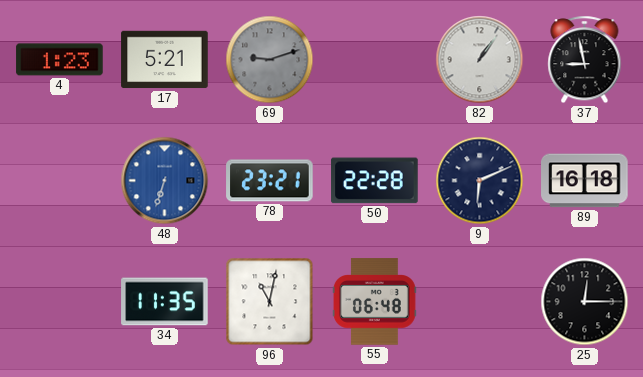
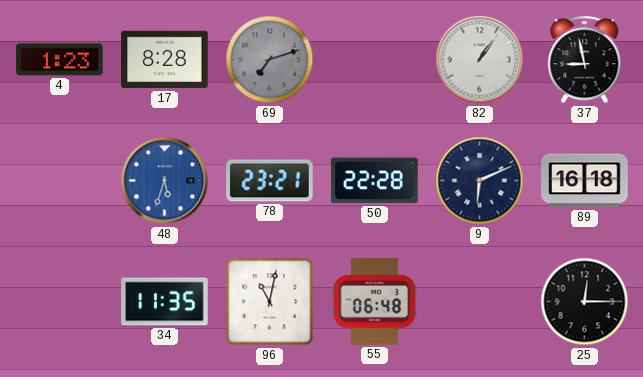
17: 5:21 -> 8:28
69: 9:12 -> 7:12
48: 6:33 -> 5:33
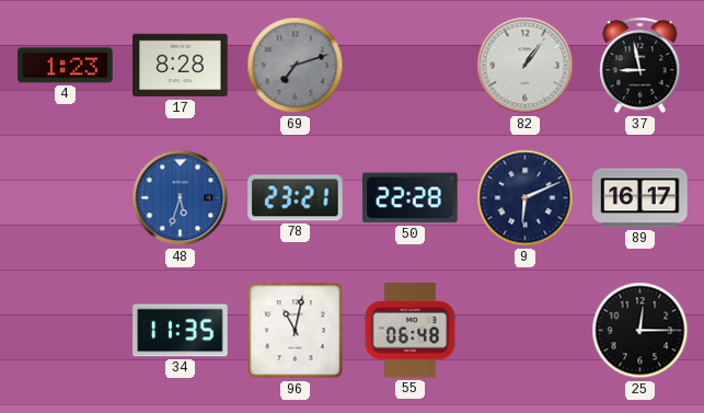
89: 16:18 -> 16:17
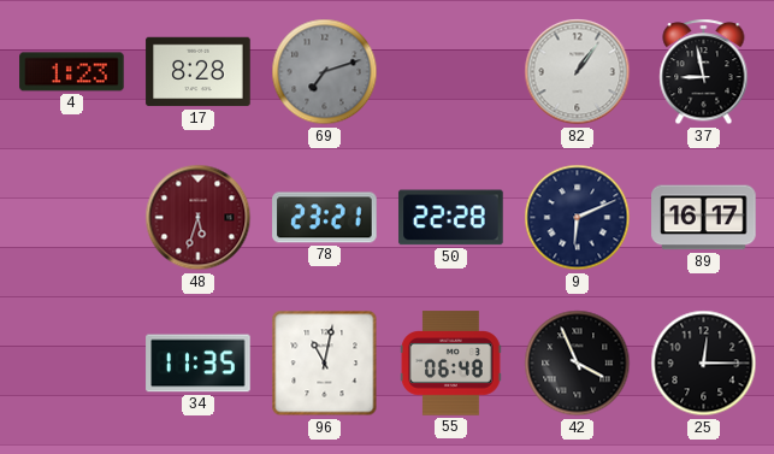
48 dial: blue -> burgundy
42: none -> 3:56
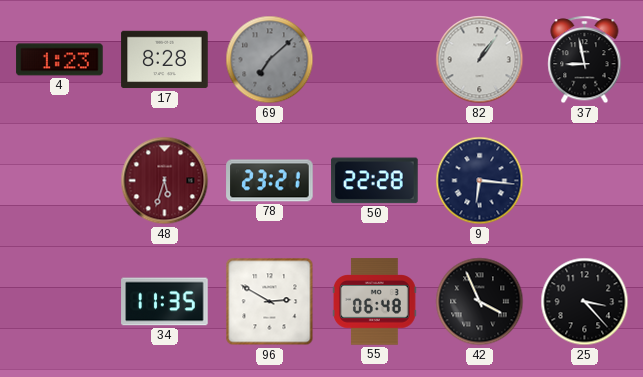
69: 7:12 -> 7:08
9: 6:11 -> 6:16
89: 16:17 -> none
96: 11:02 -> 2:50
25: 12:15 -> 3:23
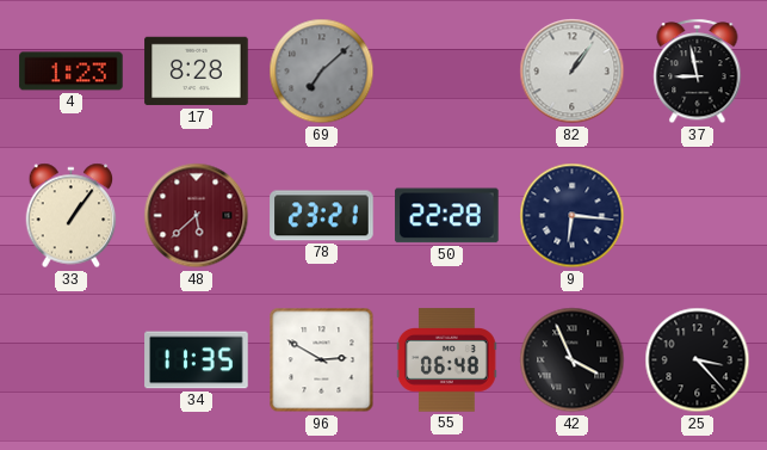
33: none -> 1:06
48: 5:33 -> 5:38
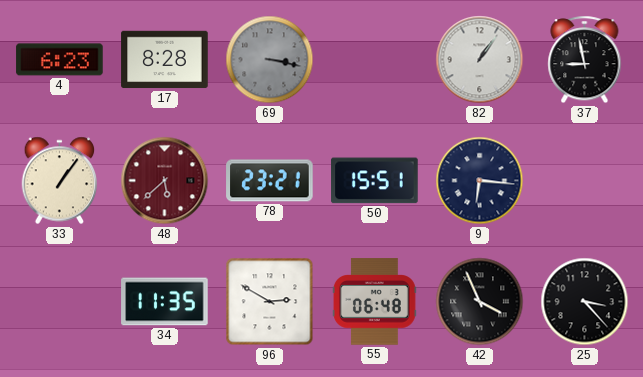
4: 1:23 -> 6:23
69: 7:08 -> 3:17
50: 22:28 -> 15:51
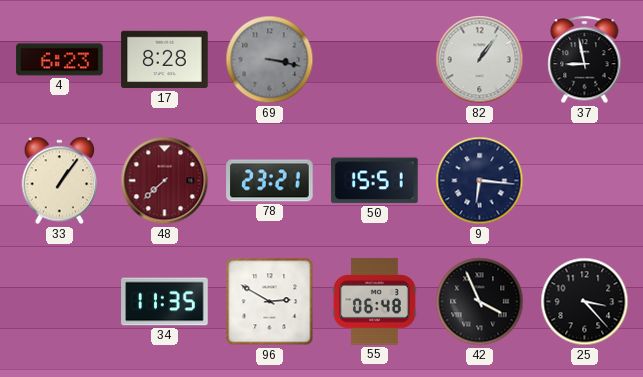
48: 5:38 -> 7:38
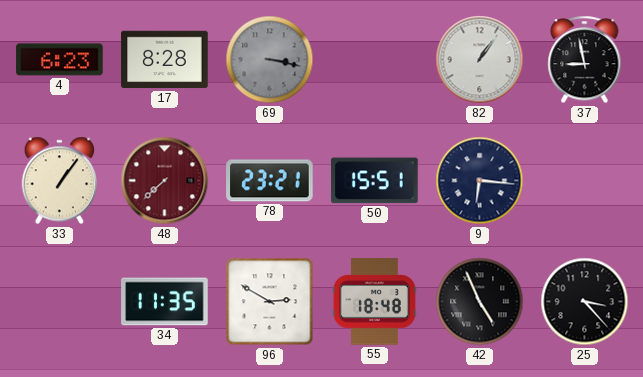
55: 06:48 -> 18:48
42: 3:56 -> 4:56
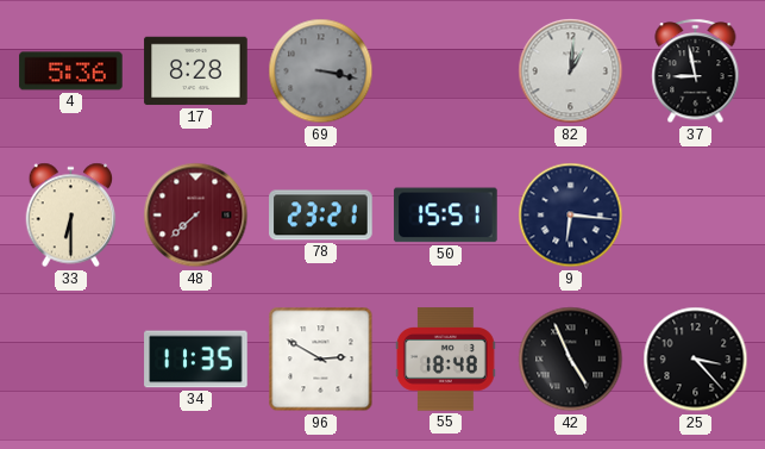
4: 6:23 -> 5:36
82: 1:06 -> 1:01
33: 1:06 -> 6:30
